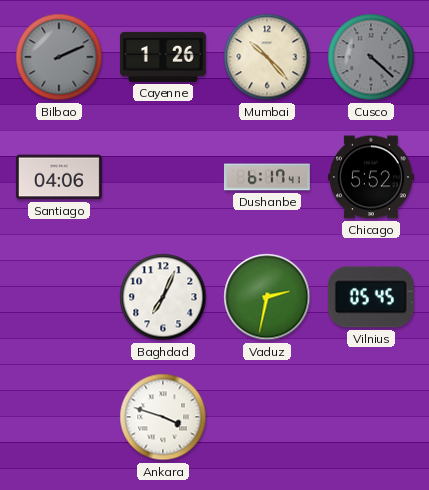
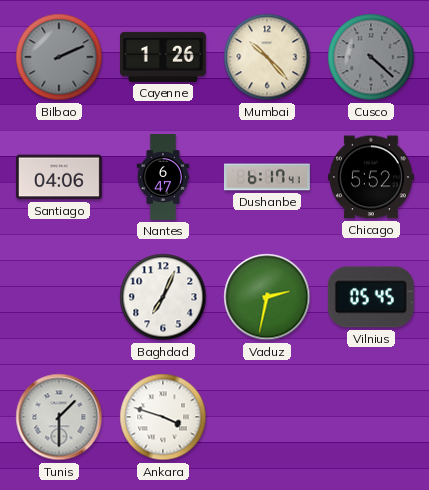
Nantes: none -> 6:47
Tunis: none -> 1:30
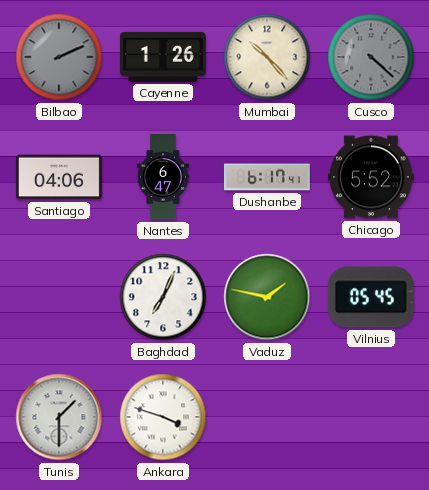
Vaduz: 2:32 -> 1:47
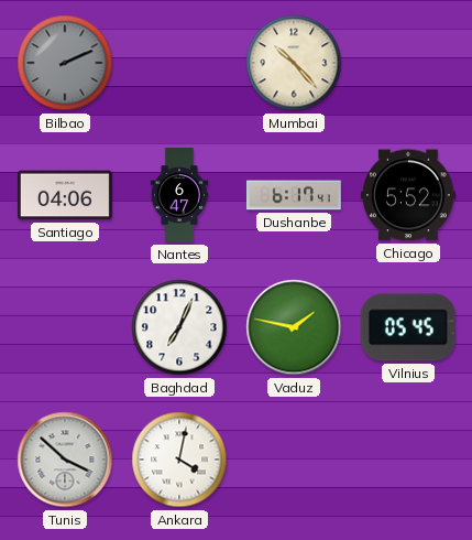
Cayenne: 1:26 -> none
Cusco: 4:22 -> none
Tunis: 1:30 -> 3:52
Ankara: 3:48 -> 4:02
